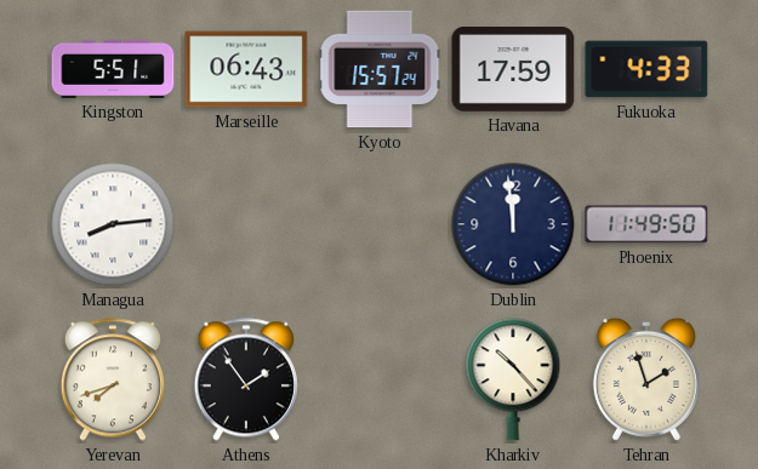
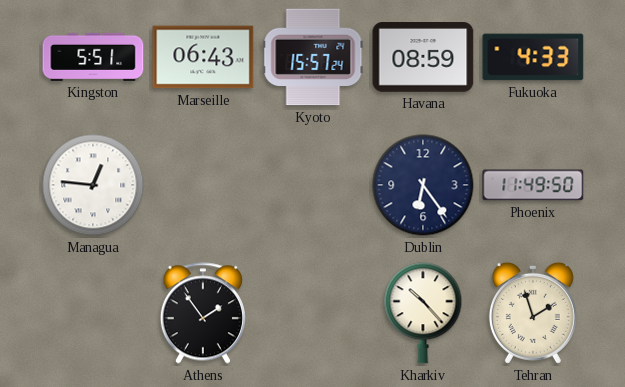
Havana: 17:59 -> 08:59
Managua: 8:14 -> 12:46
Dublin: 11:59 -> 6:24
Yerevan: 7:42 -> none
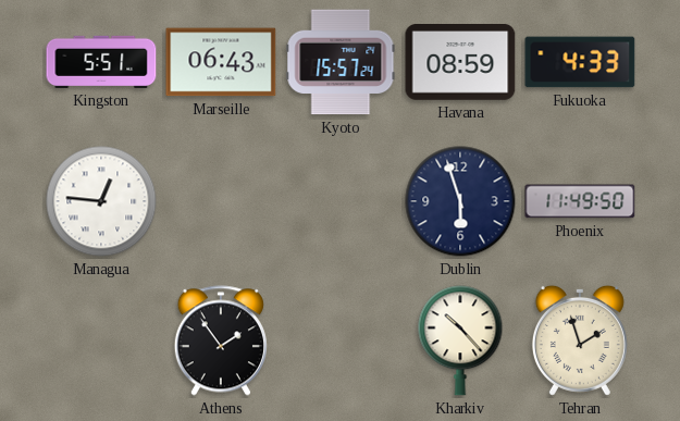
Dublin: 6:24 -> 5:57
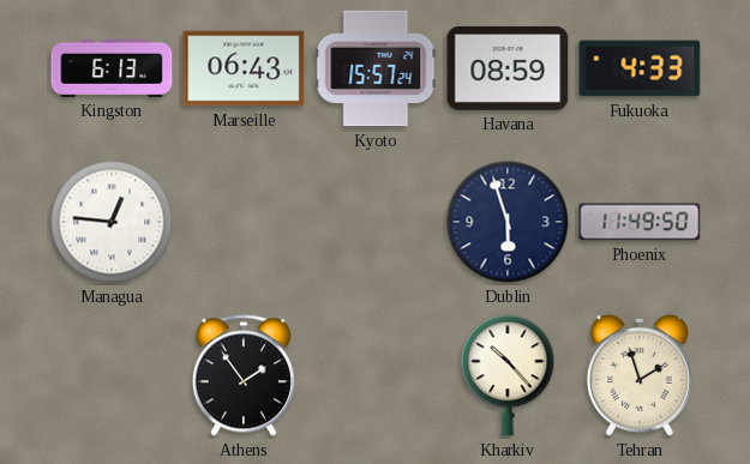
Kingston: 5:51 -> 6:13
